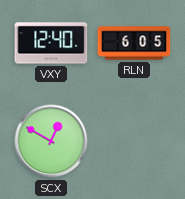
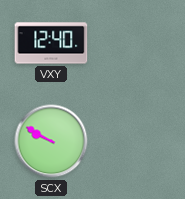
RLN: 6:05 -> none
SCX: 12:50 -> 9:50
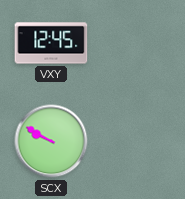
VXY: 12:40 -> 12:45
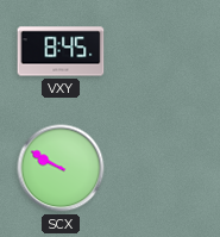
VXY: 12:45 -> 8:45
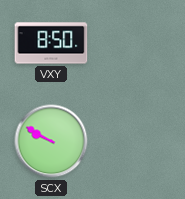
VXY: 8:45 -> 8:50
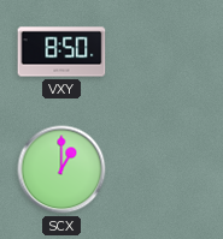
SCX: 9:50 -> 1:00
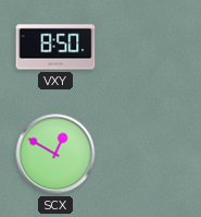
SCX: 1:00 -> 12:50
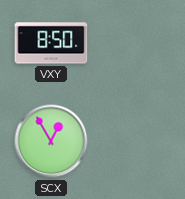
SCX: 12:50 -> 12:55
